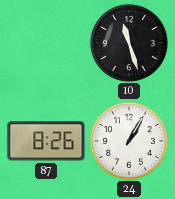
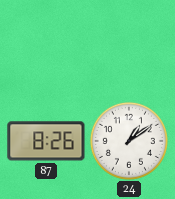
10: 11:27 -> none
24: 1:05 -> 1:09
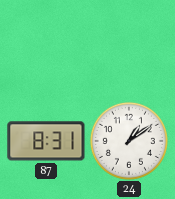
87: 8:26 -> 8:31
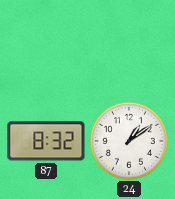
87: 8:31 -> 8:32
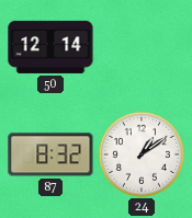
50: none -> 12:14
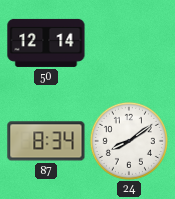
87: 8:32 -> 8:34
24: 1:09 -> 8:09
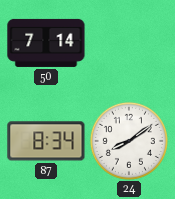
50: 12:14 -> 7:14
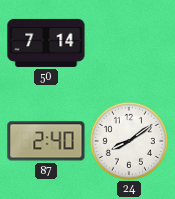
87: 8:34 -> 2:40
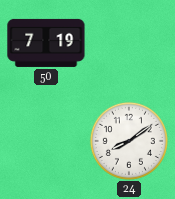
50: 7:14 -> 7:19
87: 2:40 -> none
